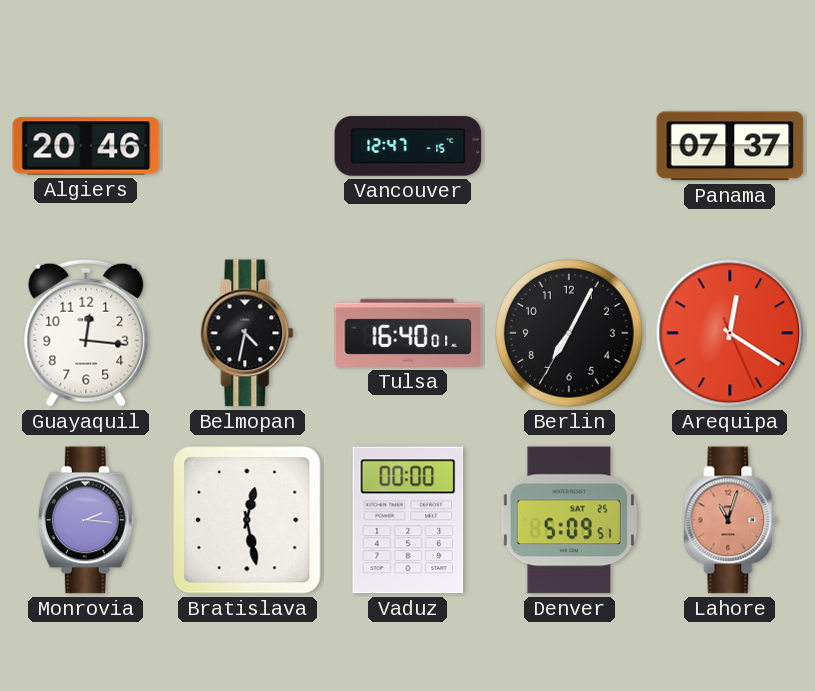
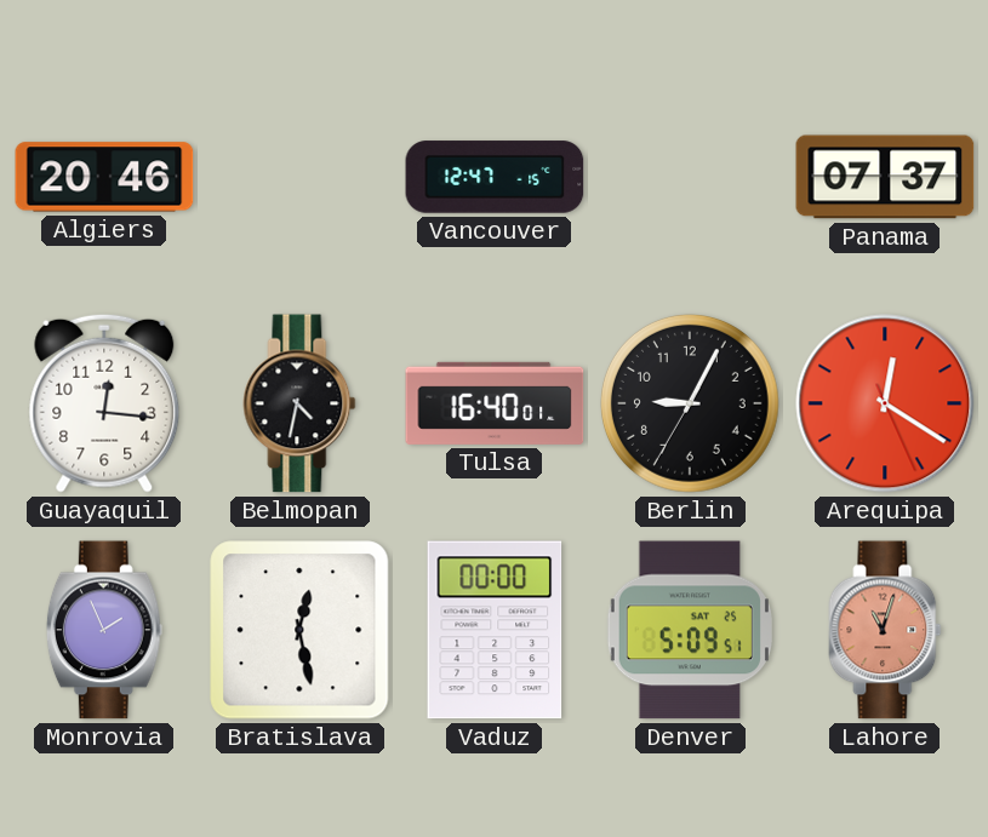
Berlin: 7:04 -> 9:04
Monrovia: 2:16 -> 1:56
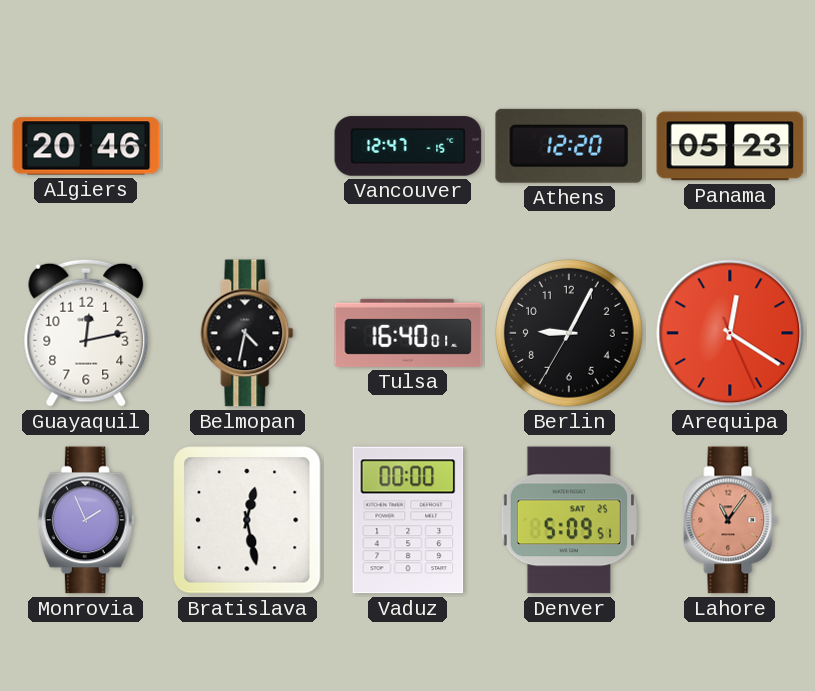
Athens: none -> 12:20
Panama: 07:37 -> 05:23
Guayaquil: 12:16 -> 12:13
Lahore: 11:03 -> 11:06
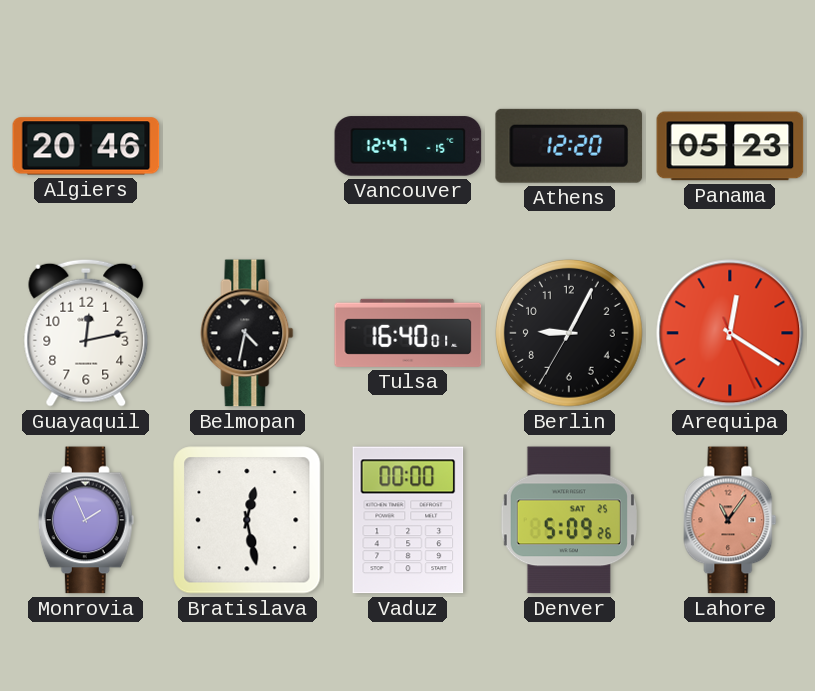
Denver: 5:09:51 -> 5:09:26
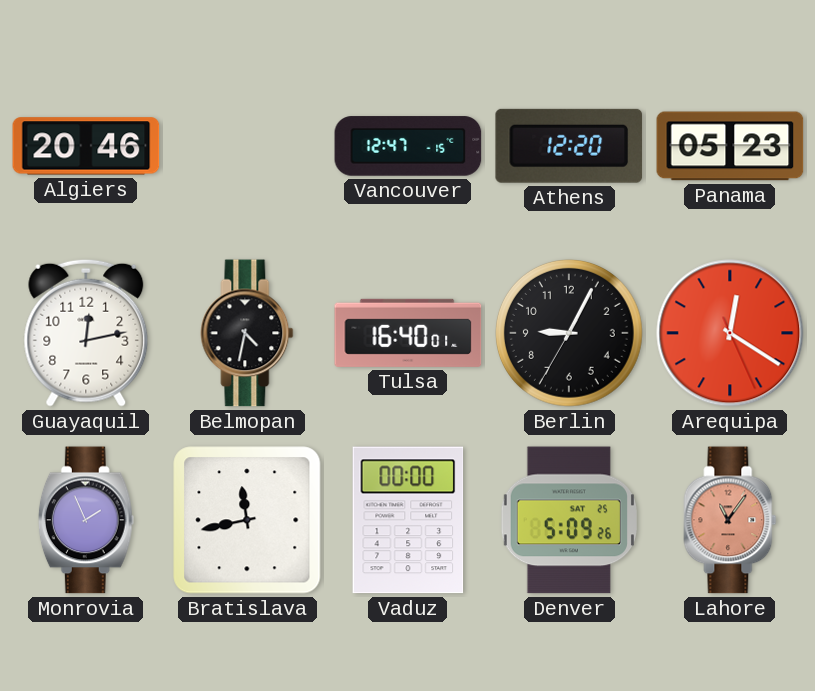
Bratislava: 12:28 -> 11:43
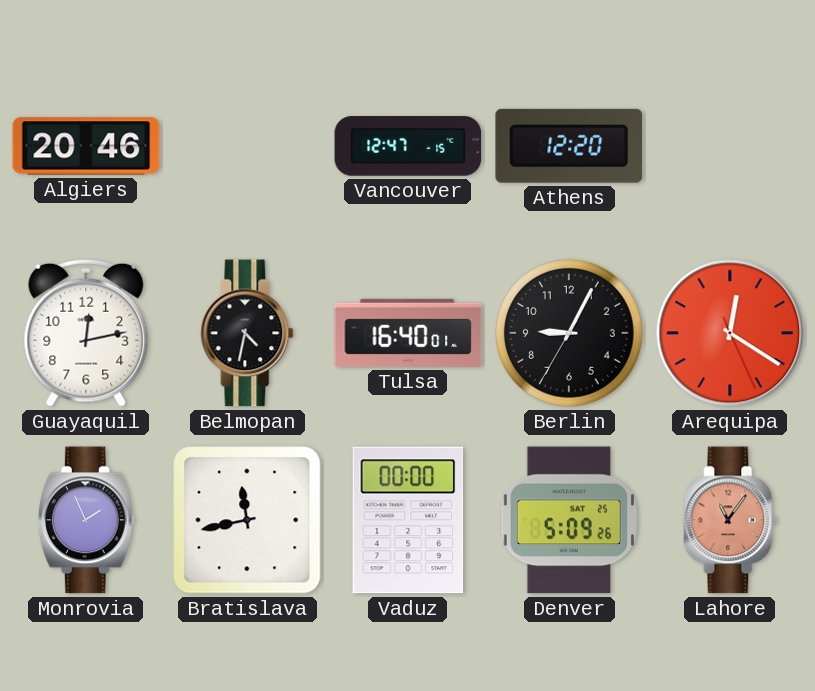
Panama: 05:23 -> none
